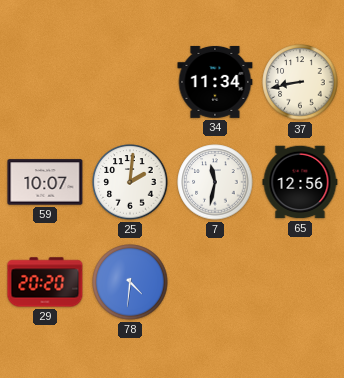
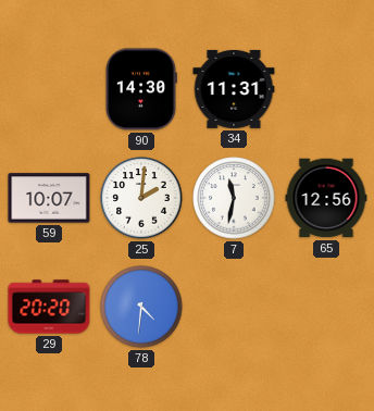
90: none -> 14:30
34: 11:34 -> 11:31
37: 8:43 -> none
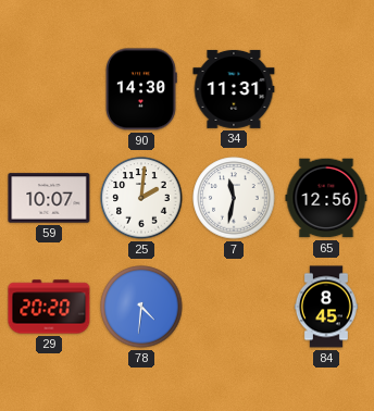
84: none -> 8:45
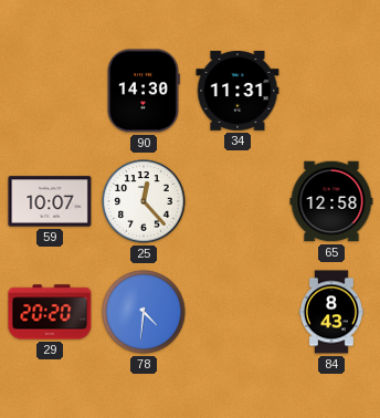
25: 2:01 -> 12:23
7: 11:32 -> none
65: 12:56 -> 12:58
84: 8:45 -> 8:43
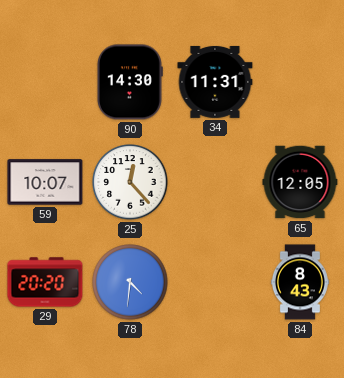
65: 12:58 -> 12:05
